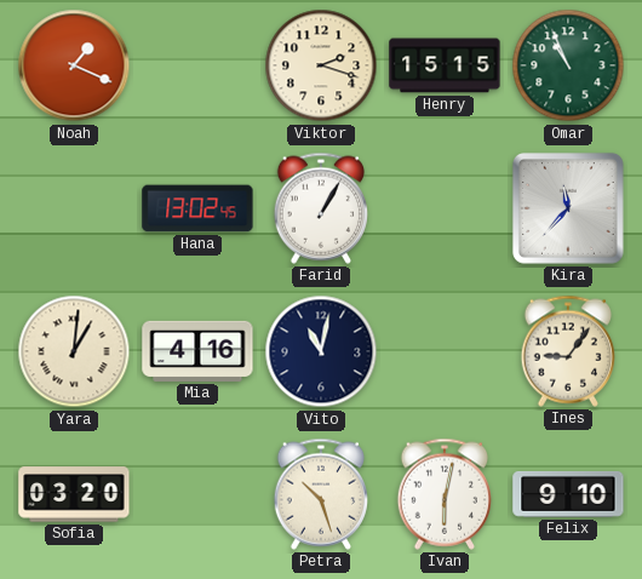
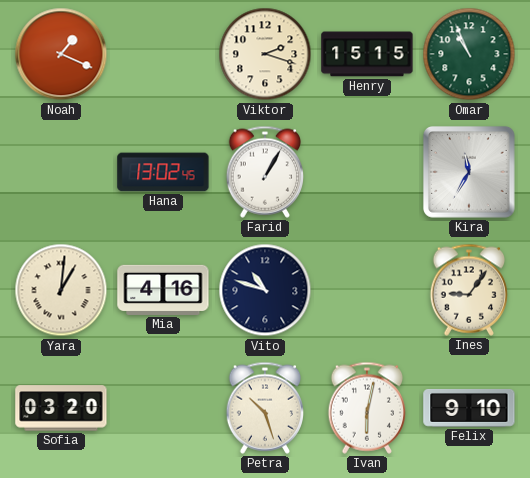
Kira: 11:37 -> 11:35
Vito: 11:02 -> 10:48
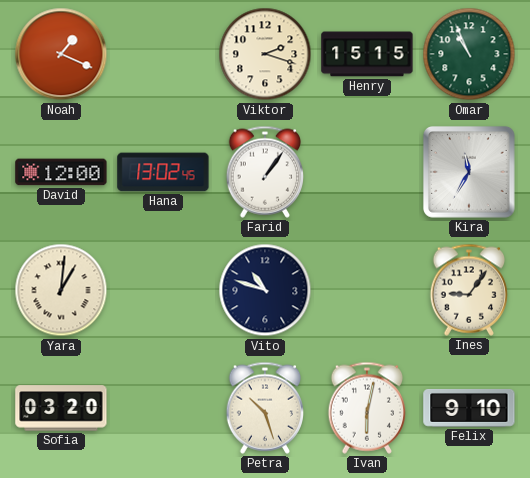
David: none -> 12:00
Farid: 1:05 -> 1:06
Mia: 4:16 -> none
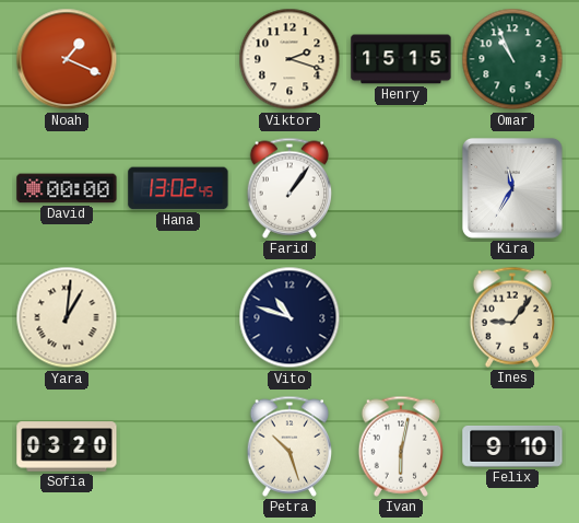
David: 12:00 -> 00:00
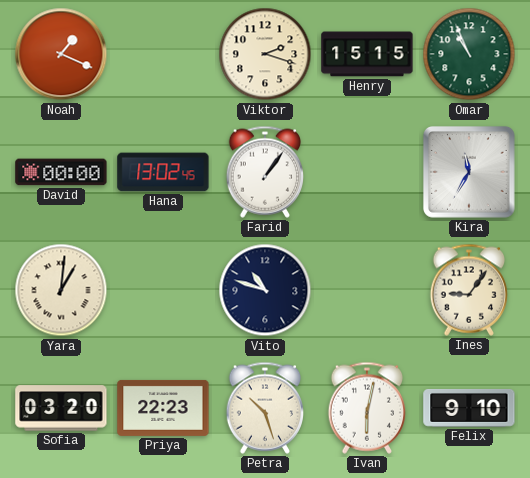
Priya: none -> 22:23
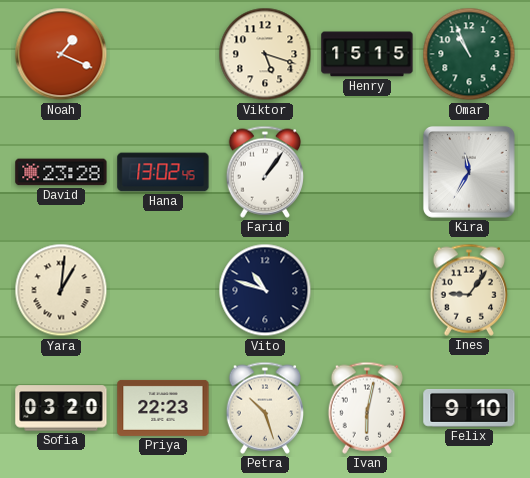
Viktor: 2:18 -> 5:18
David: 00:00 -> 23:28
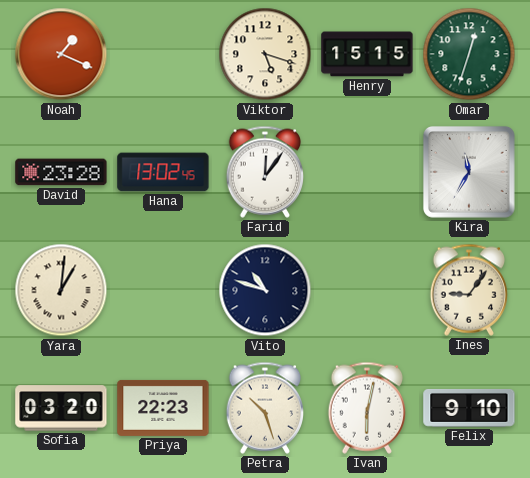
Omar: 10:56 -> 12:33
Farid: 1:06 -> 12:06
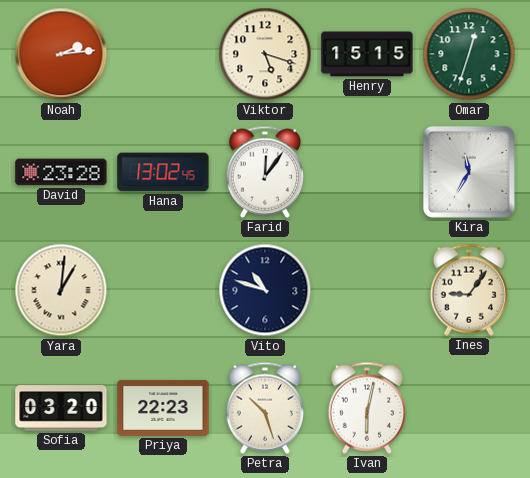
Noah: 1:19 -> 2:14
Felix: 9:10 -> none
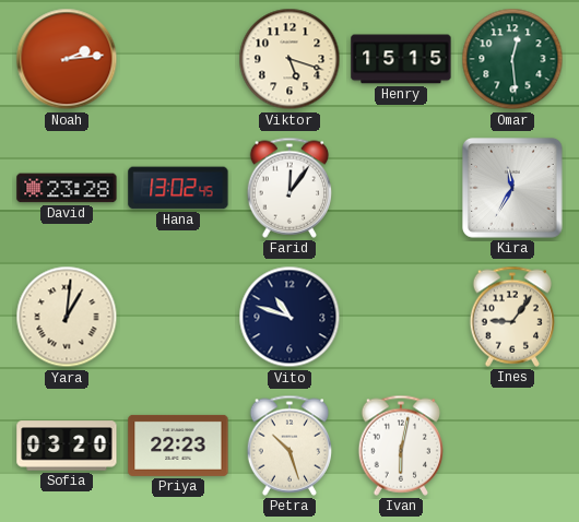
Omar: 12:33 -> 12:29
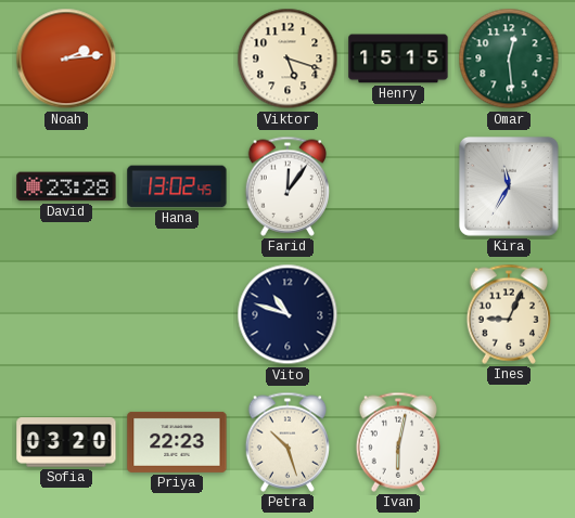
Yara: 1:01 -> none
Ines: 9:06 -> 9:04
